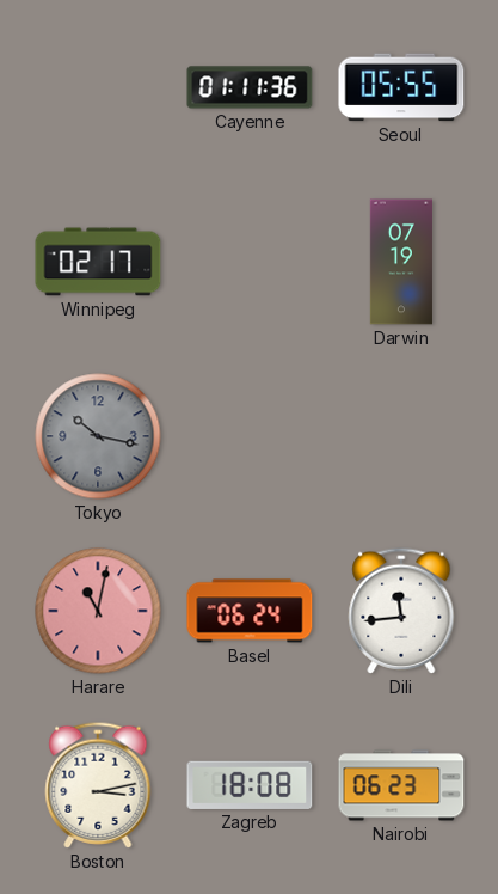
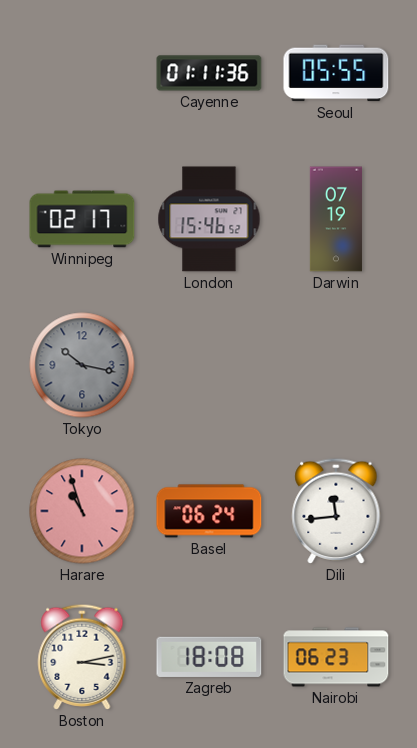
London: none -> 15:46
Harare: 11:02 -> 10:57
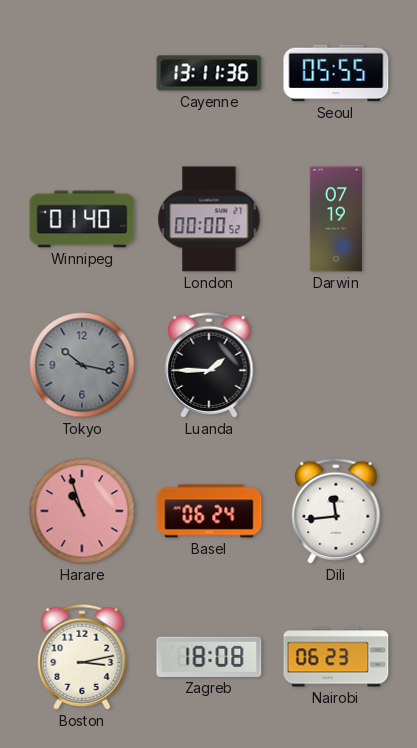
Cayenne: 01:11 -> 13:11
Winnipeg: 02:17 -> 01:40
London: 15:46 -> 00:00
Luanda: none -> 1:45
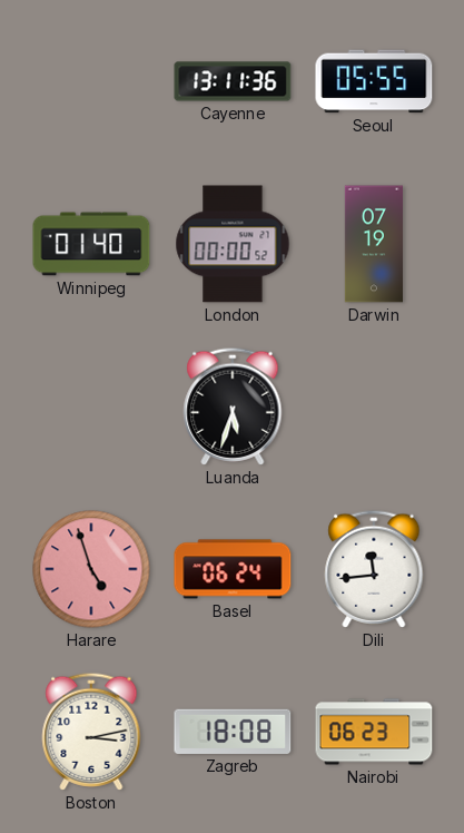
Tokyo: 10:17 -> none
Luanda: 1:45 -> 5:33
Harare: 10:57 -> 4:57
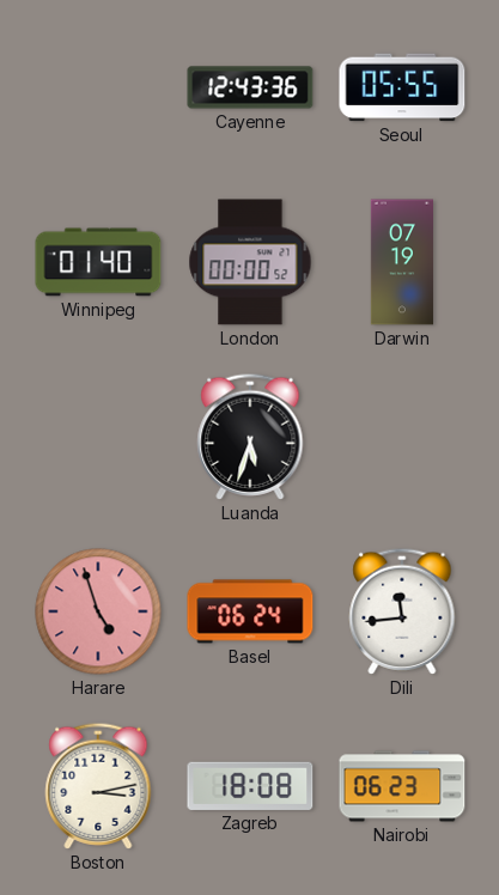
Cayenne: 13:11 -> 12:43
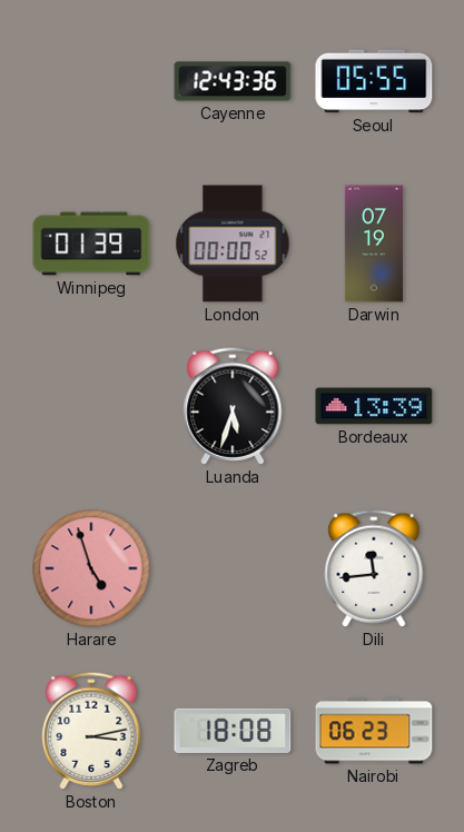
Winnipeg: 01:40 -> 01:39
Bordeaux: none -> 13:39
Basel: 06:24 -> none
